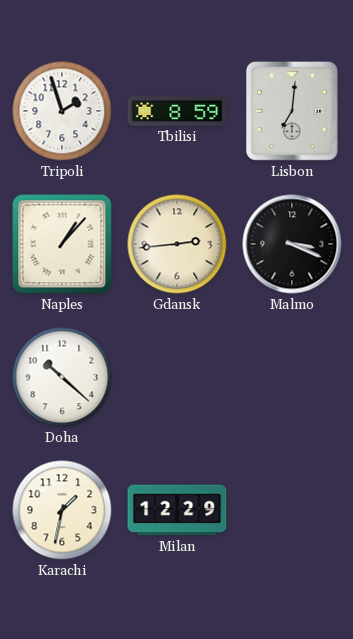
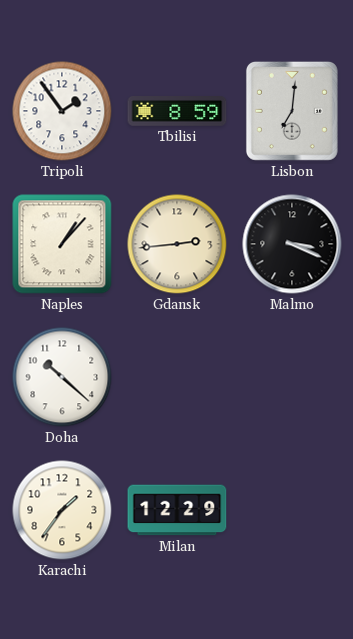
Tripoli: 1:57 -> 1:54
Karachi: 1:32 -> 1:36
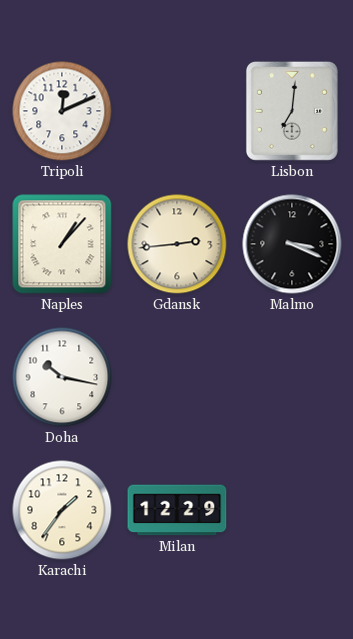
Tripoli: 1:54 -> 12:11
Tbilisi: 8:59 -> none
Doha: 10:22 -> 10:17
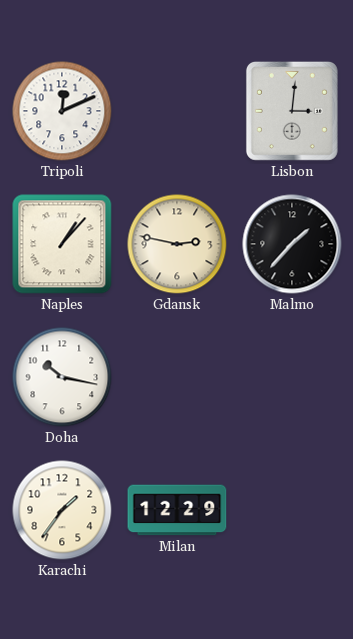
Lisbon: 7:01 -> 3:01
Gdansk: 2:44 -> 2:47
Malmo: 3:19 -> 1:37
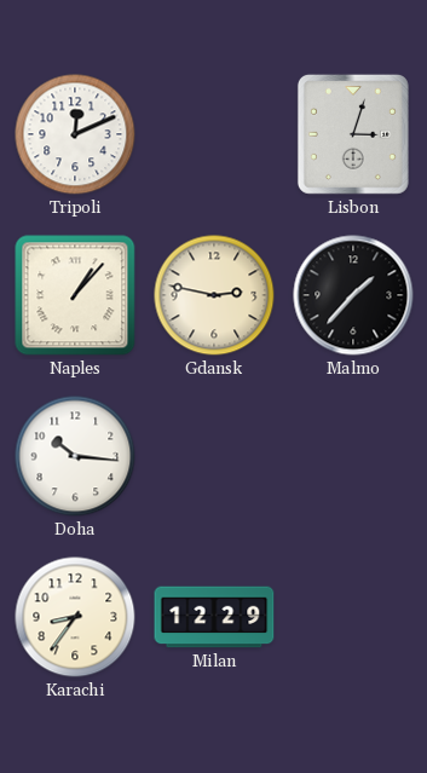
Lisbon: 3:01 -> 3:03
Doha: 10:17 -> 10:16
Karachi: 1:36 -> 8:36
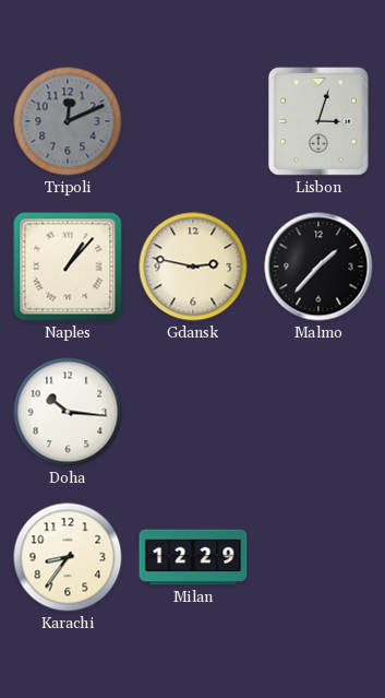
Tripoli dial: white -> grey
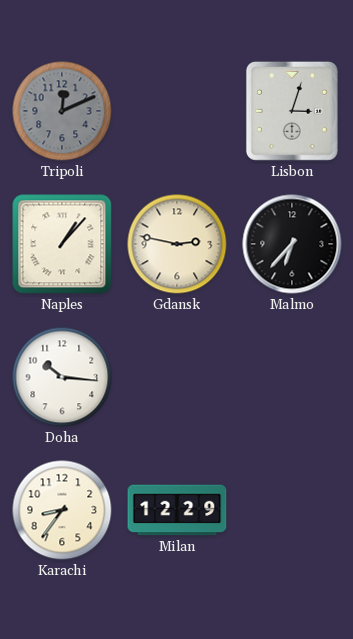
Malmo: 1:37 -> 6:37
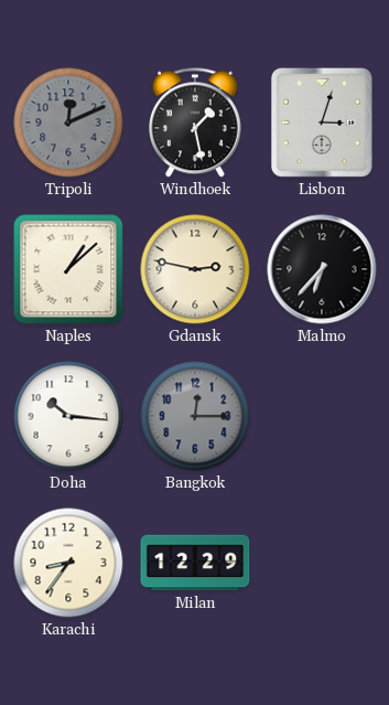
Windhoek: none -> 1:28
Naples: 1:07 -> 1:08
Bangkok: none -> 12:15
